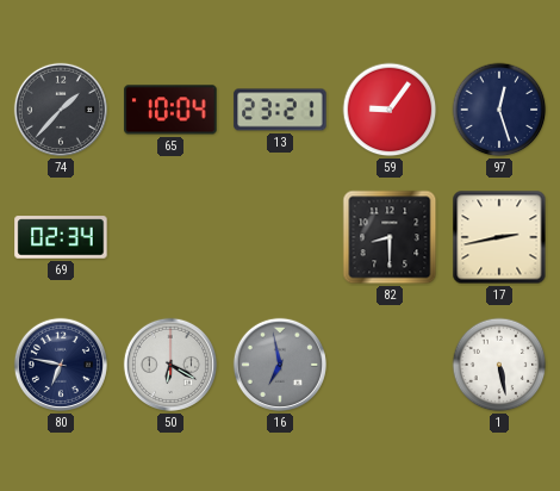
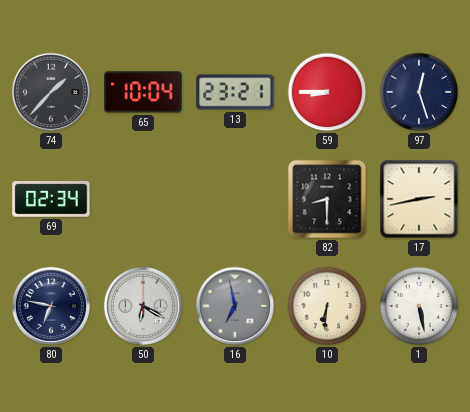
59: 9:06 -> 8:45
10: none -> 6:31
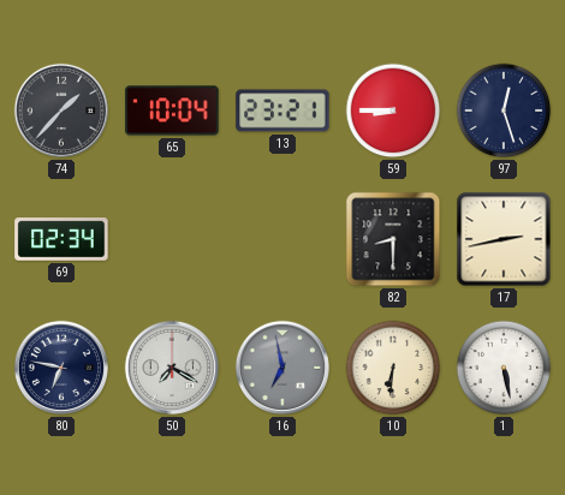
50: 6:20 -> 7:20
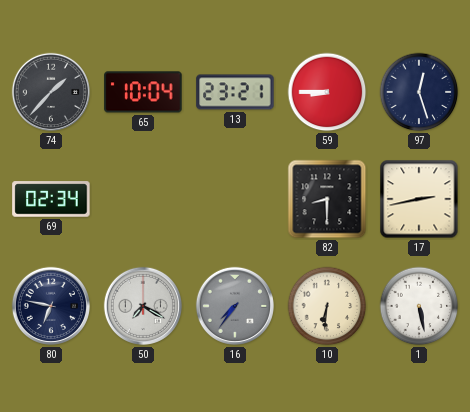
16: 6:58 -> 7:36
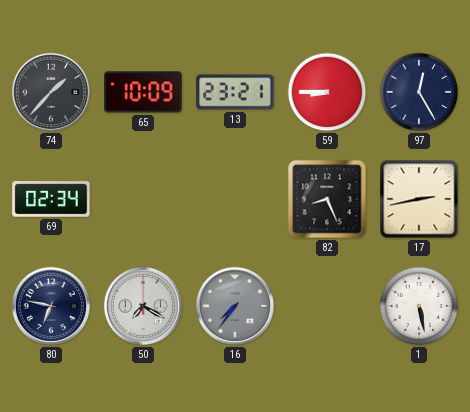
65: 10:04 -> 10:09
97: 12:27 -> 12:25
82: 8:30 -> 8:26
10: 6:31 -> none
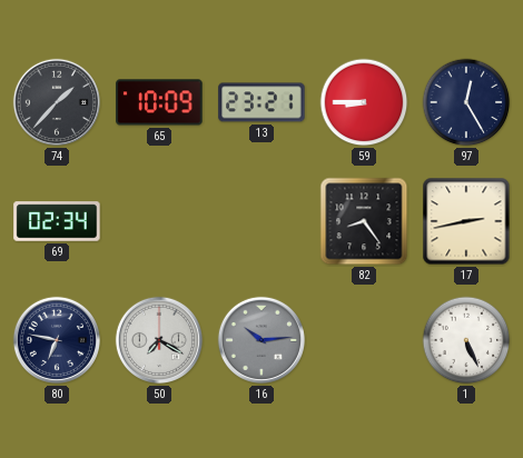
82: 8:26 -> 8:24
16: 7:36 -> 10:14
1: 5:28 -> 5:26
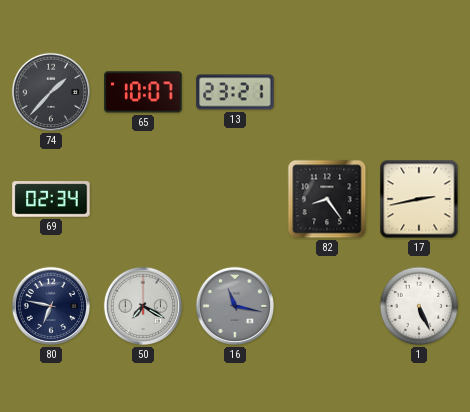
65: 10:09 -> 10:07
59: 8:45 -> none
97: 12:25 -> none
16: 10:14 -> 11:17
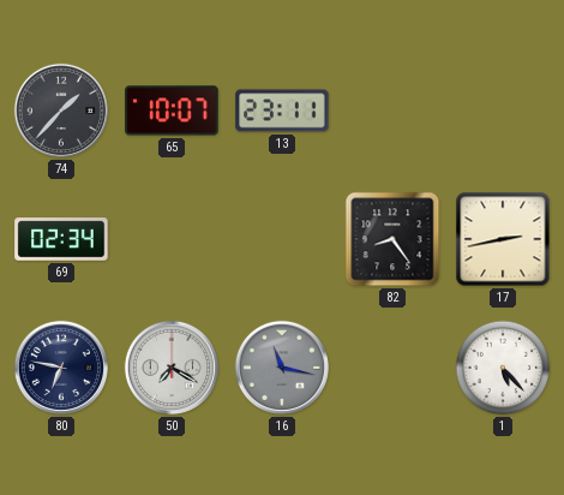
13: 23:21 -> 23:11
1: 5:26 -> 5:23
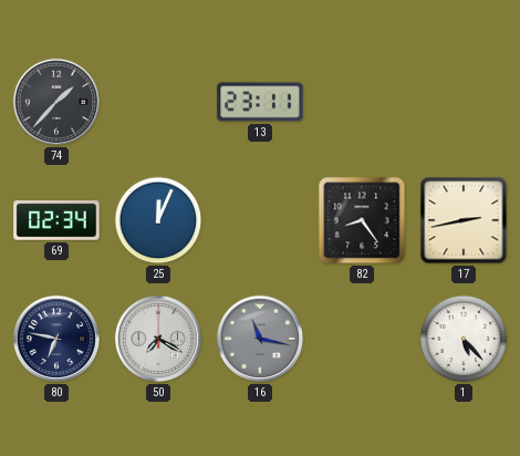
65: 10:07 -> none
25: none -> 12:04
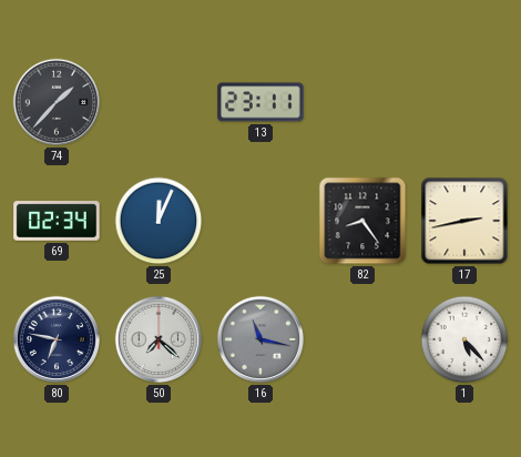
50: 7:20 -> 7:22
